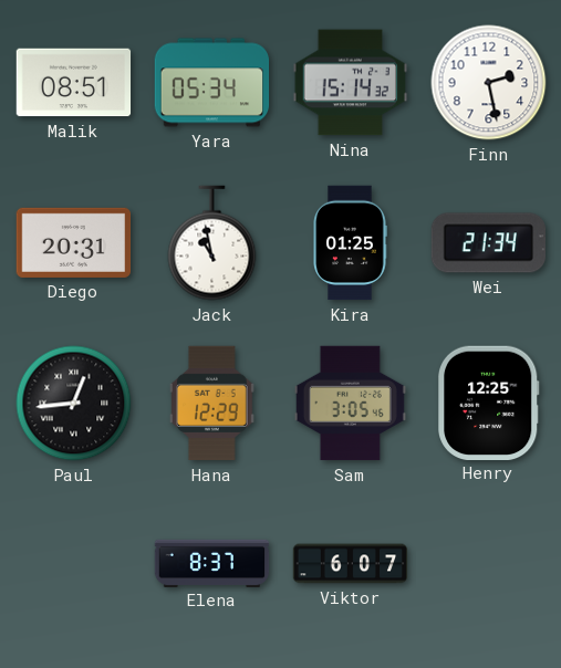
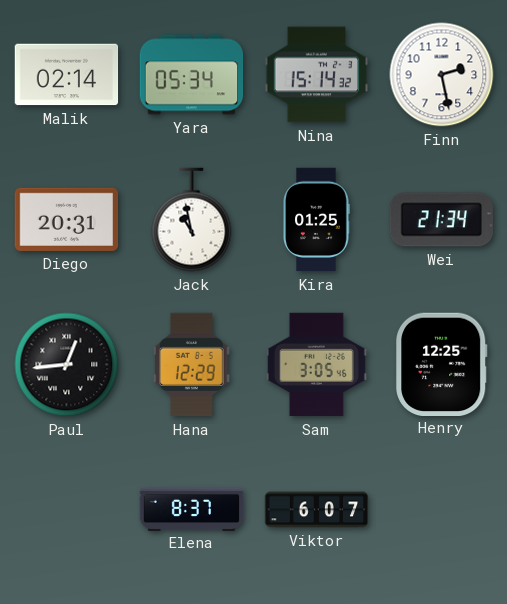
Malik: 08:51 -> 02:14
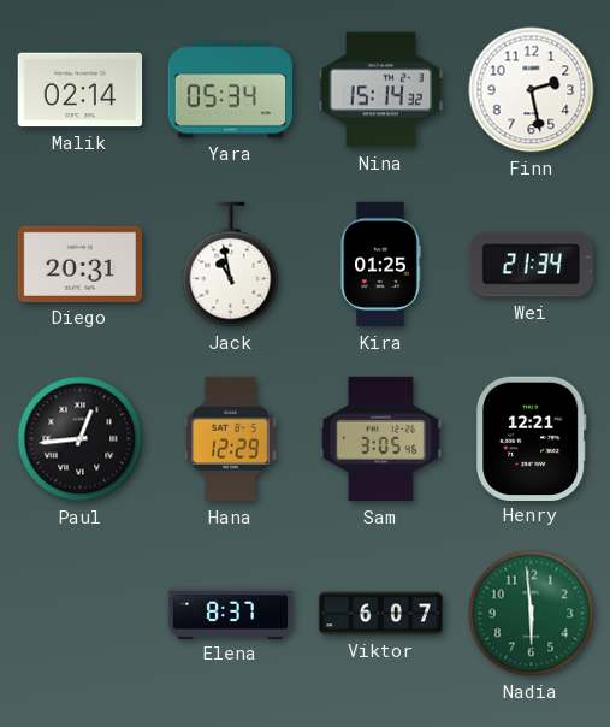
Henry: 12:25 -> 12:21
Nadia: none -> 5:59
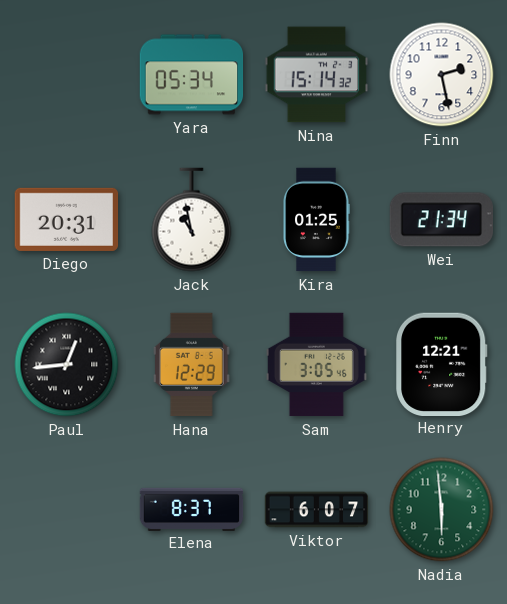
Malik: 02:14 -> none
